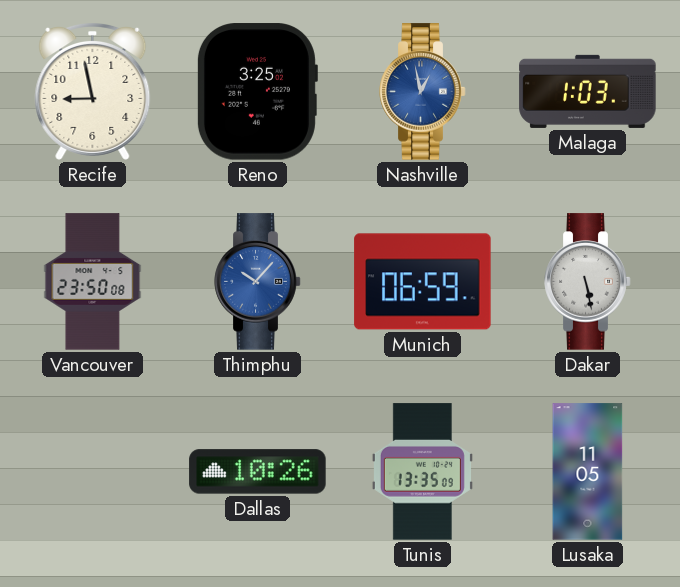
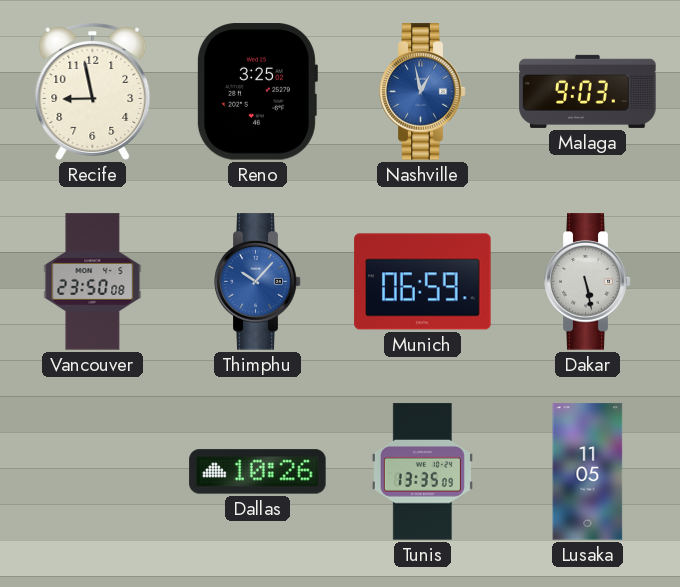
Malaga: 1:03 -> 9:03
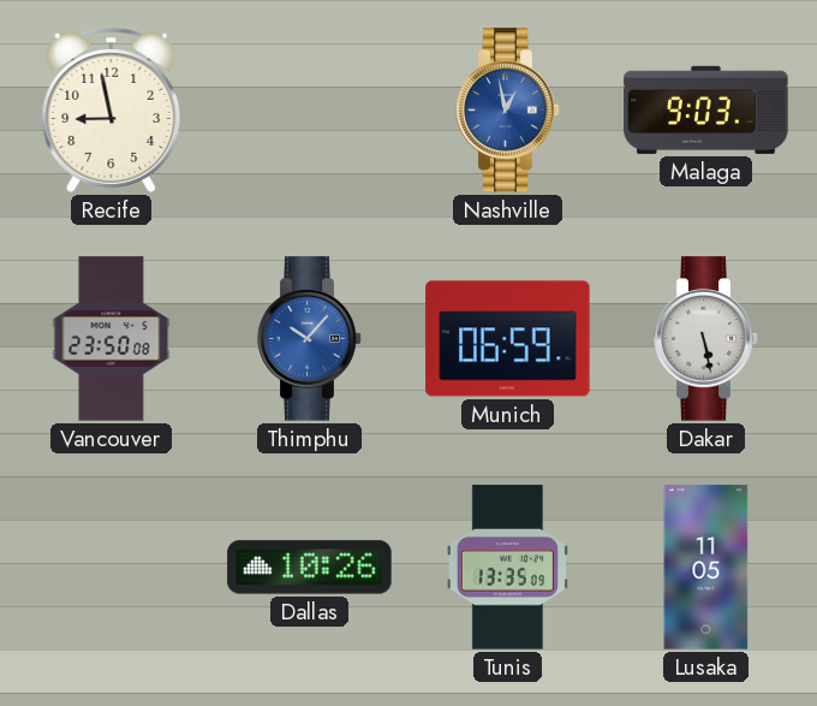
Reno: 3:25 -> none
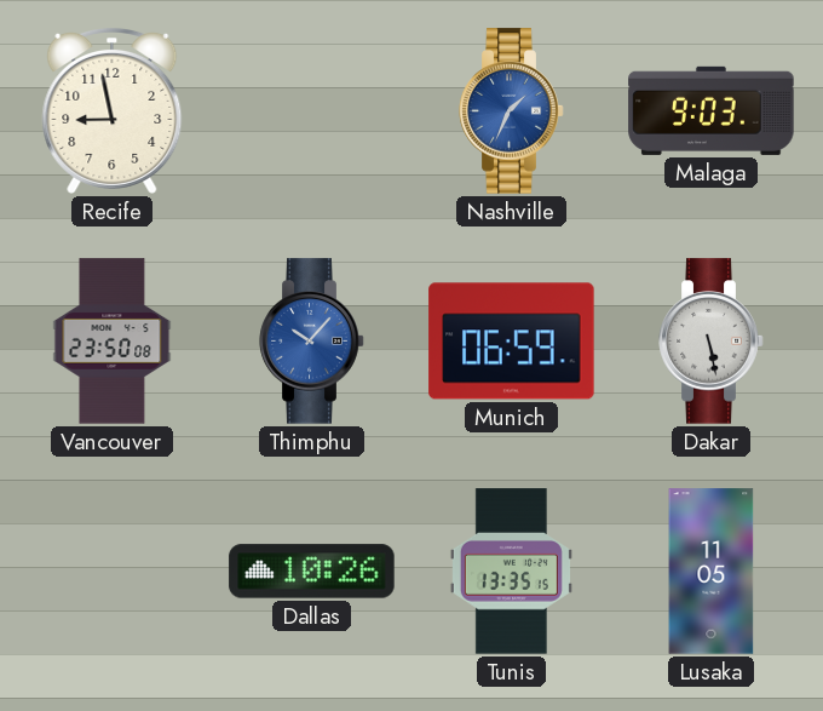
Nashville: 12:58 -> 1:34
Tunis: 13:35:09 -> 13:35:15
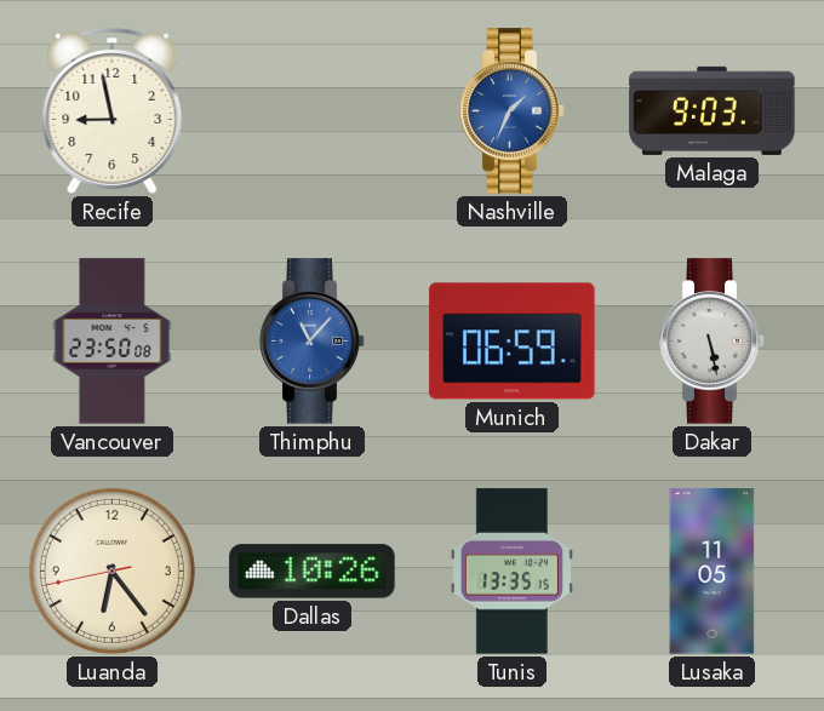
Thimphu: 10:07 -> 11:07
Luanda: none -> 6:23
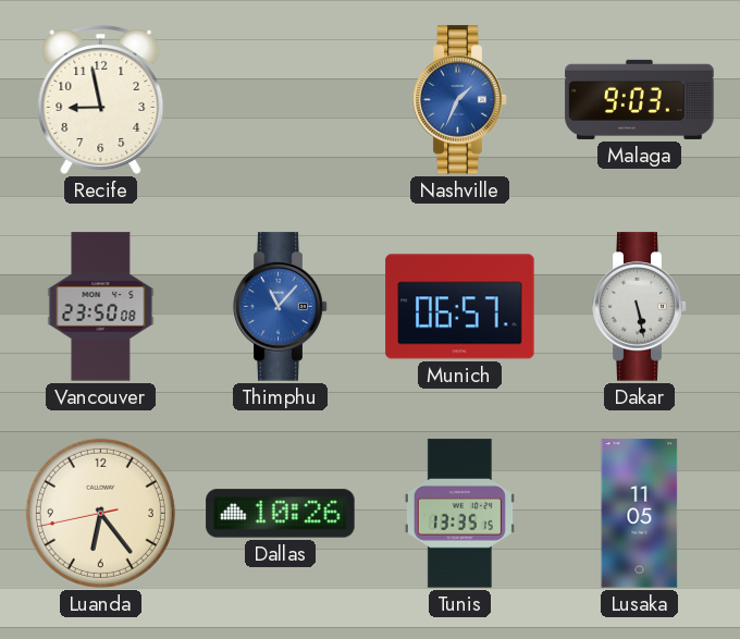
Munich: 06:59 -> 06:57
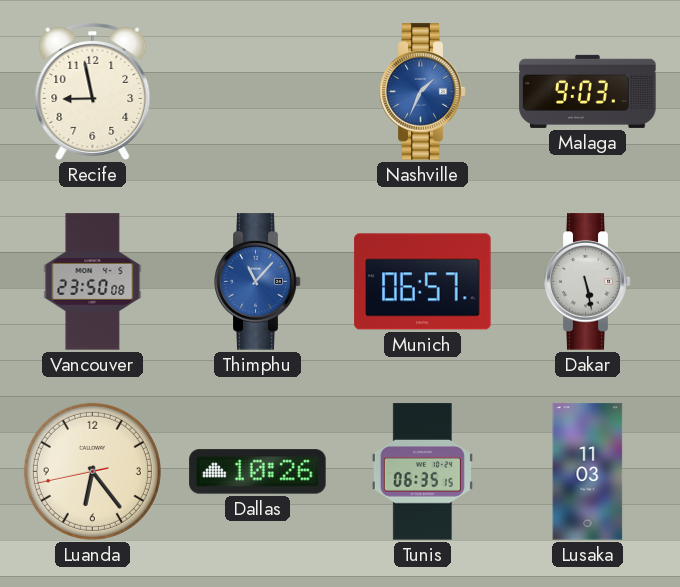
Tunis: 13:35 -> 06:35
Lusaka: 11:05 -> 11:03
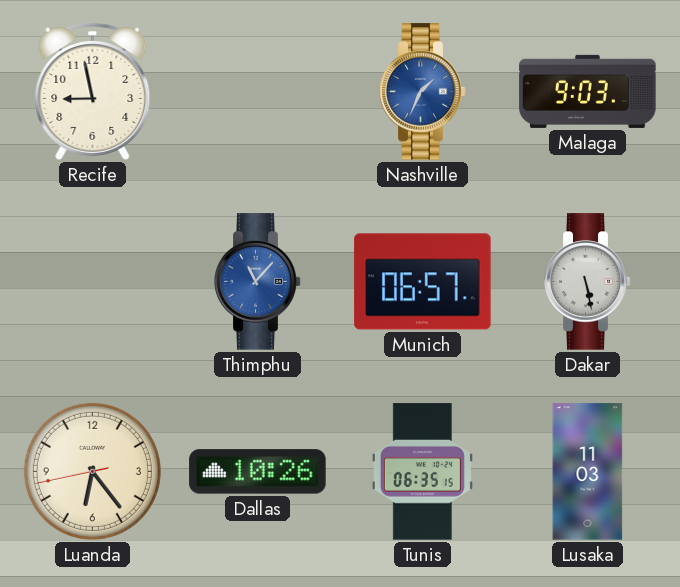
Vancouver: 23:50 -> none
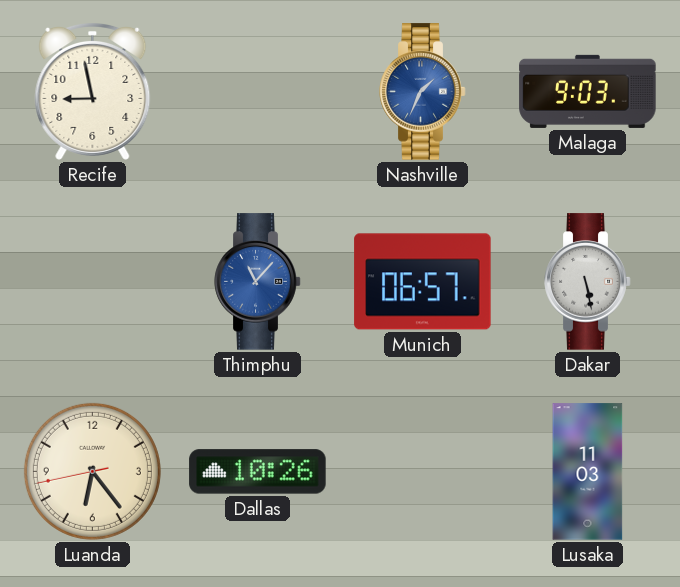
Tunis: 06:35 -> none
